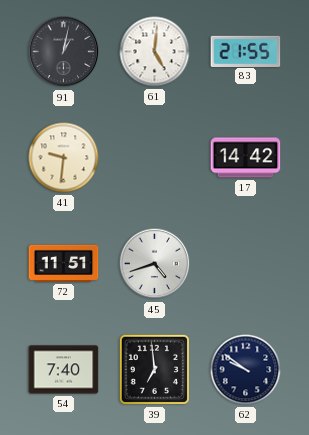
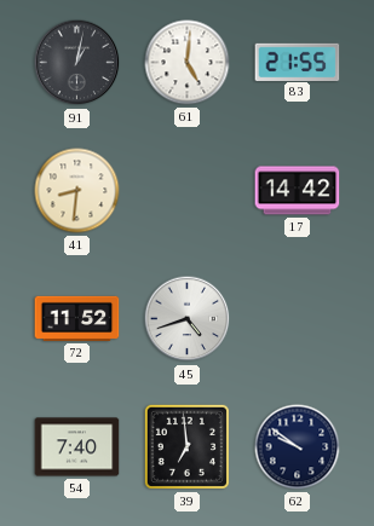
41: 9:31 -> 8:31
72: 11:51 -> 11:52
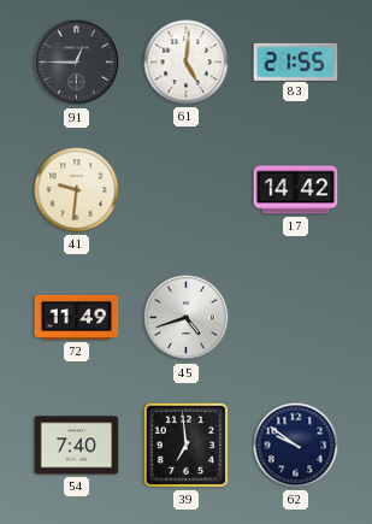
91: 1:02 -> 12:45
41: 8:31 -> 9:31
72: 11:52 -> 11:49
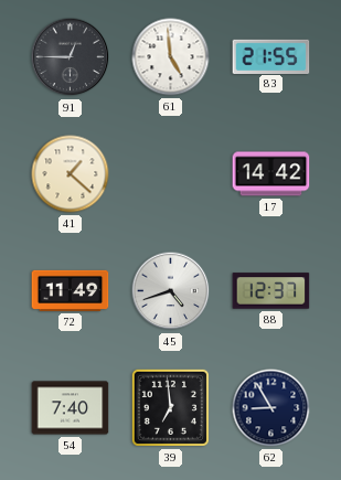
61: 5:01 -> 4:59
41: 9:31 -> 1:22
88: none -> 12:37
62: 9:51 -> 8:55
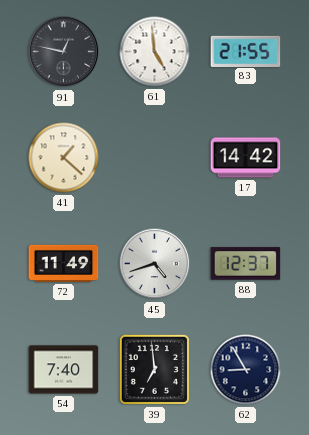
91: 12:45 -> 12:47
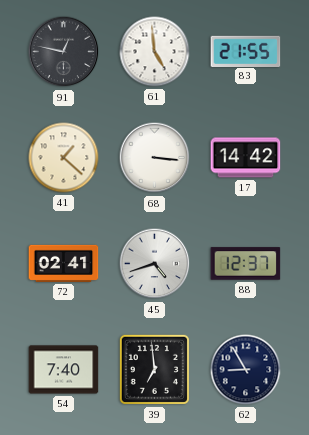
68: none -> 3:16
72: 11:49 -> 02:41
